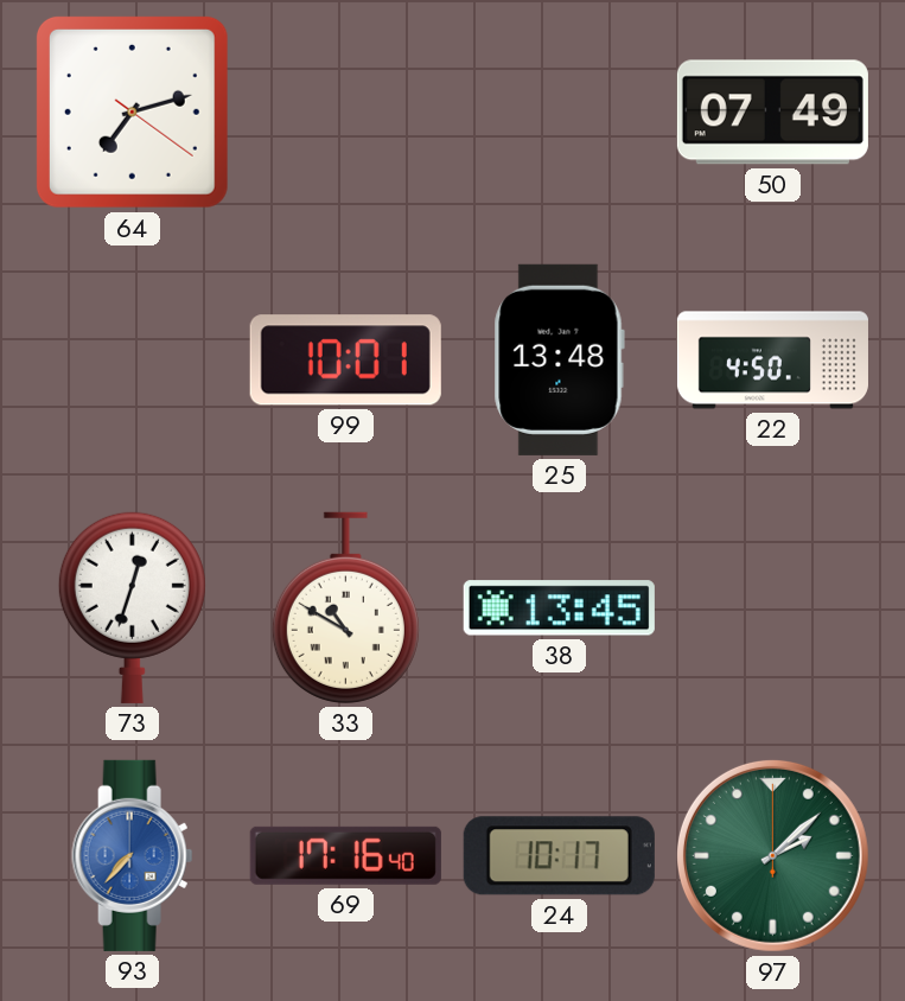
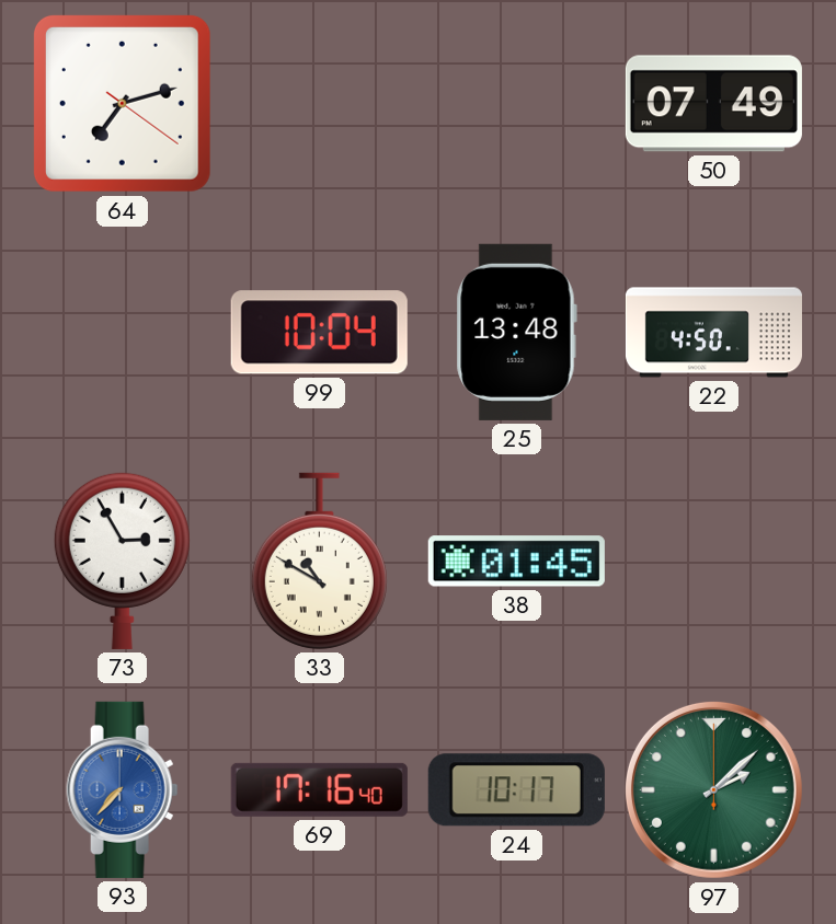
99: 10:01 -> 10:04
73: 12:33 -> 2:55
38: 13:45 -> 01:45
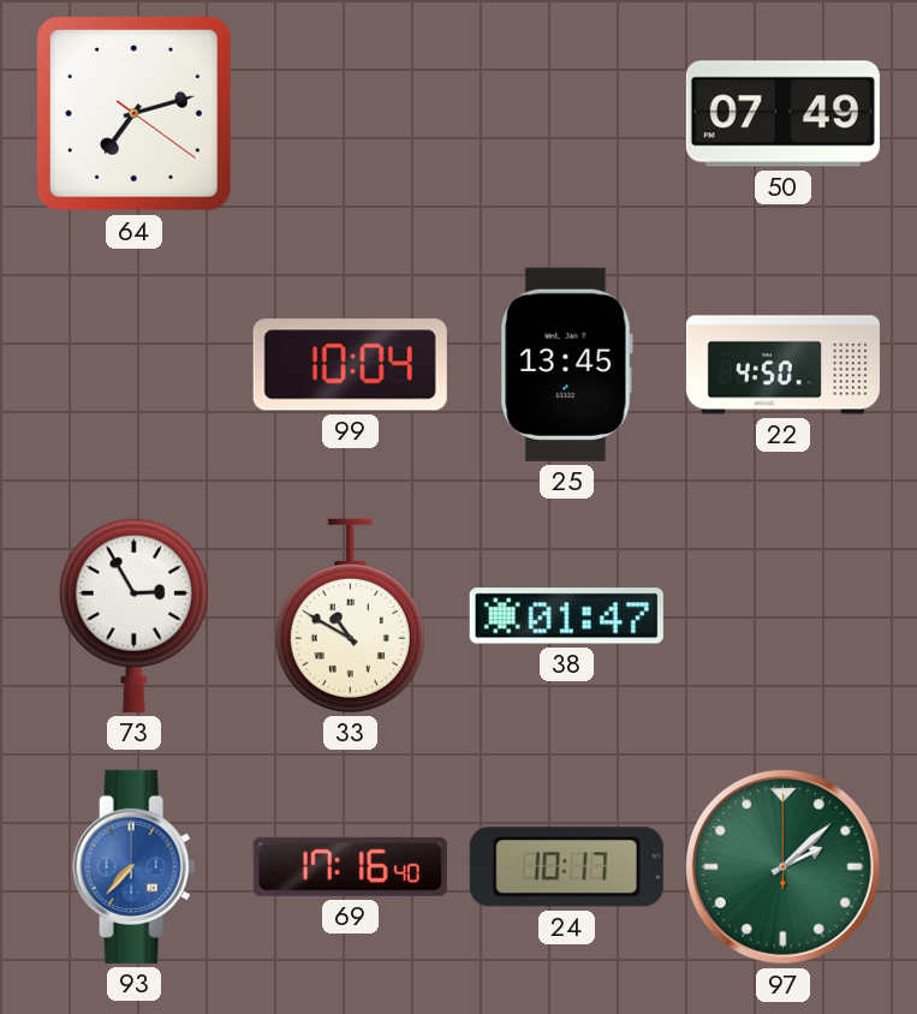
25: 13:48 -> 13:45
38: 01:45 -> 01:47
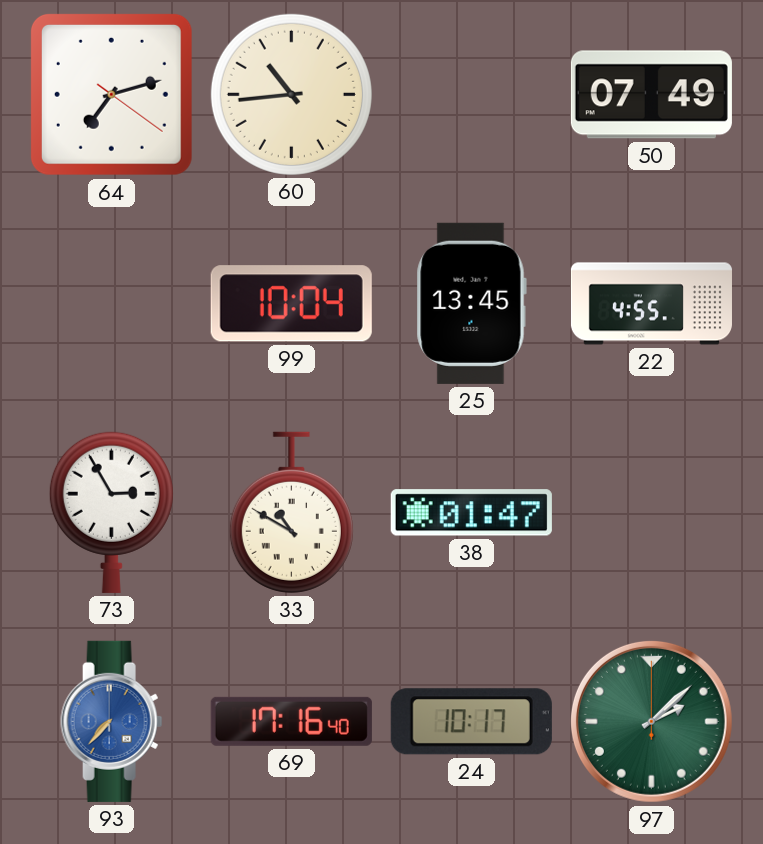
60: none -> 10:44
22: 4:50 -> 4:55
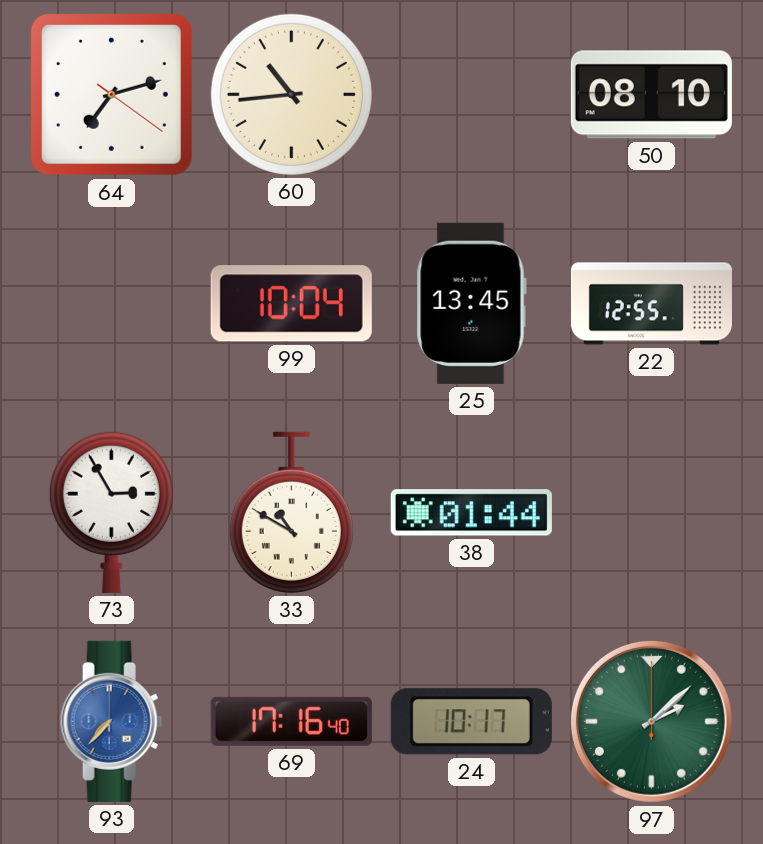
50: 07:49 -> 08:10
22: 4:55 -> 12:55
38: 01:47 -> 01:44
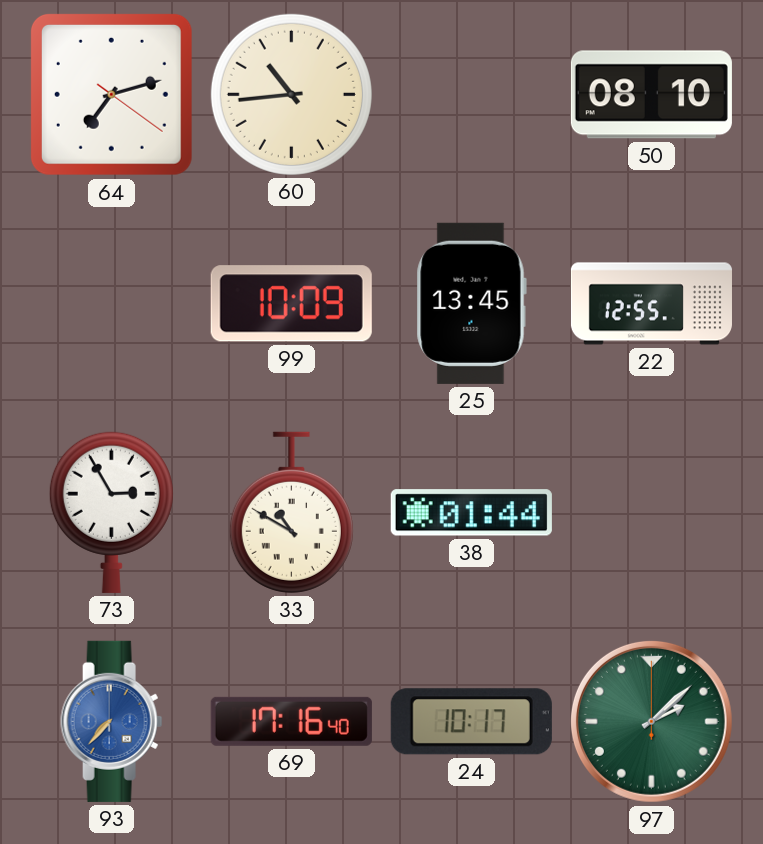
99: 10:04 -> 10:09
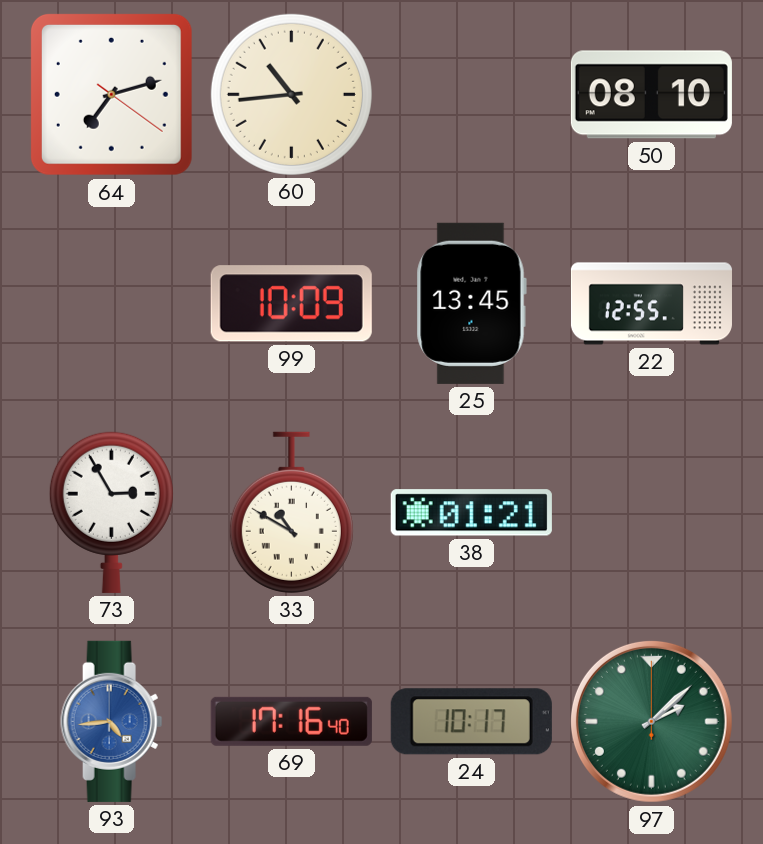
38: 01:44 -> 01:21
93: 7:37 -> 4:44
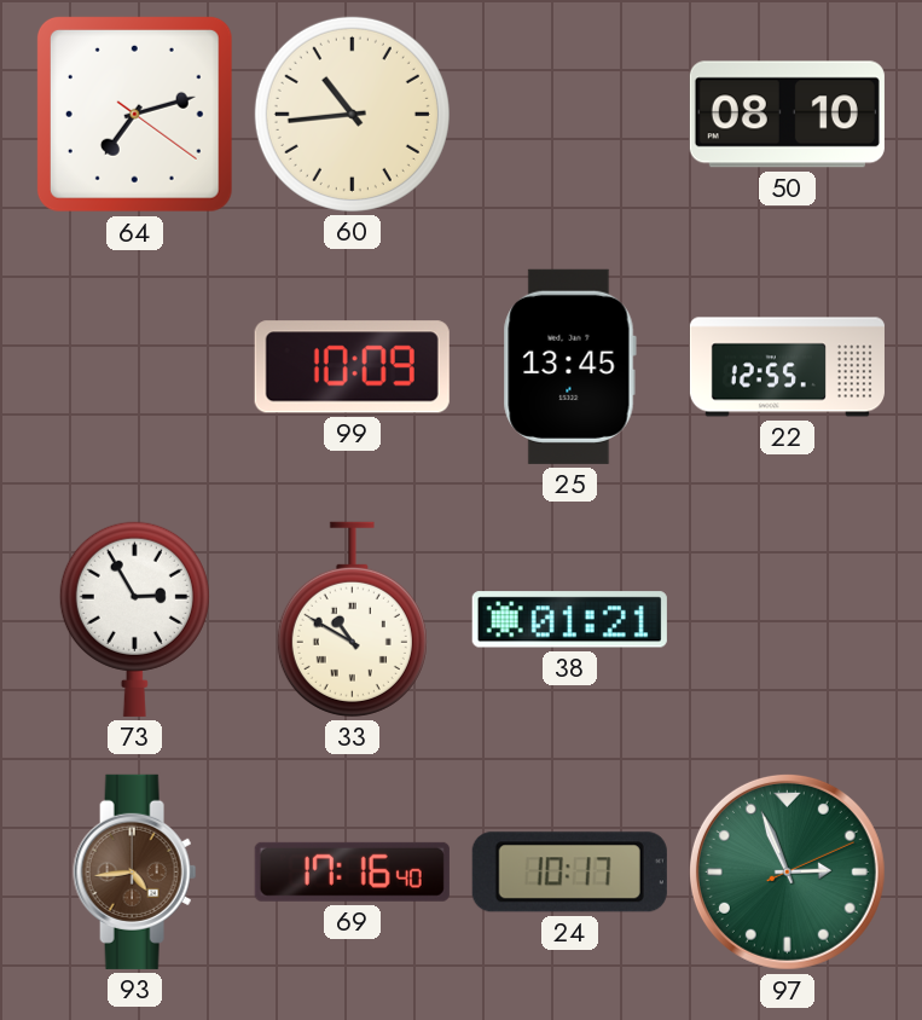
93 dial: blue -> brown
97: 2:08 -> 2:56
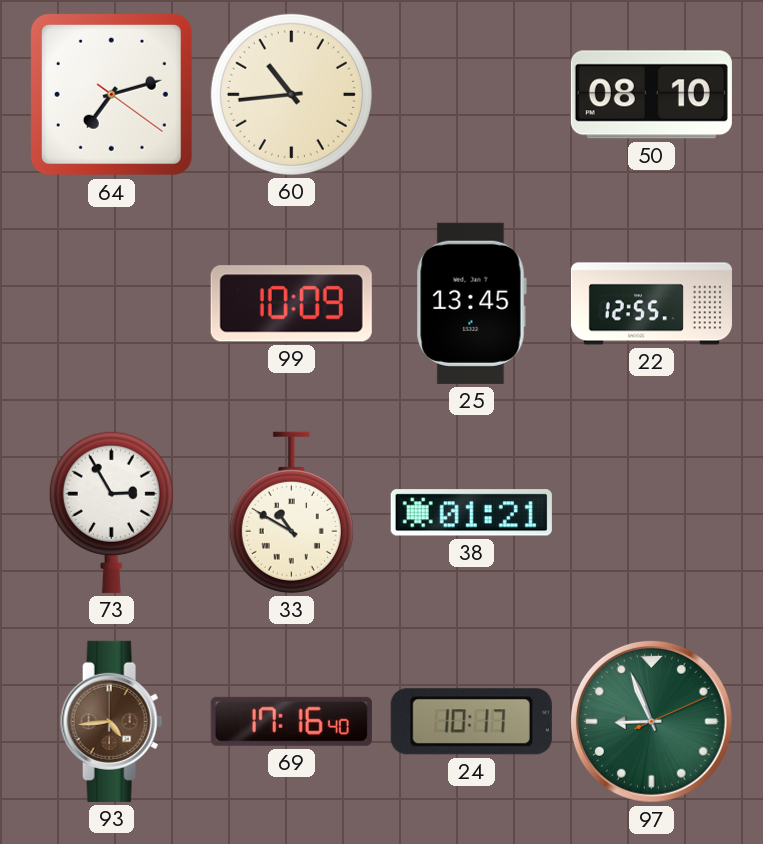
97: 2:56 -> 8:56
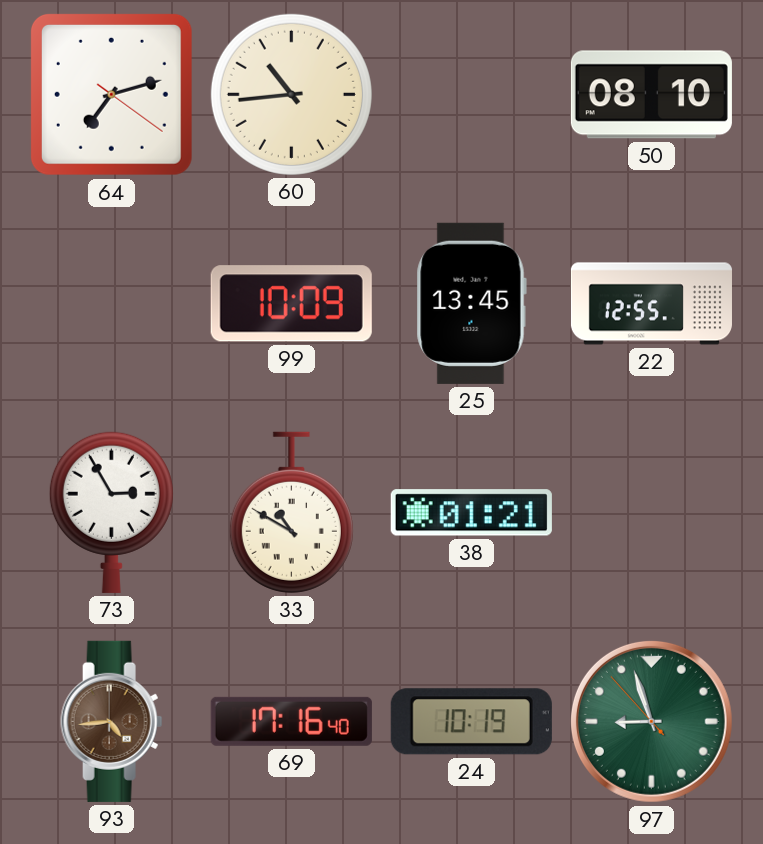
24: 10:17 -> 10:19
97: 8:56:11 -> 8:56:53
